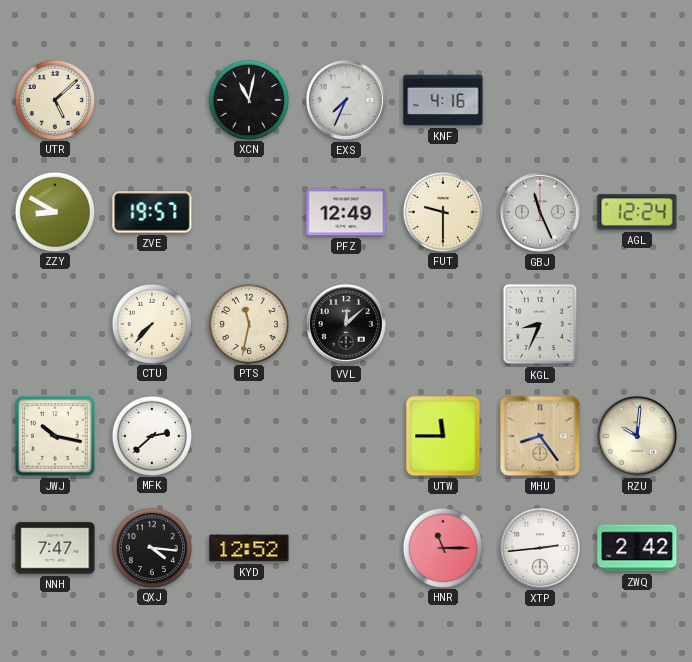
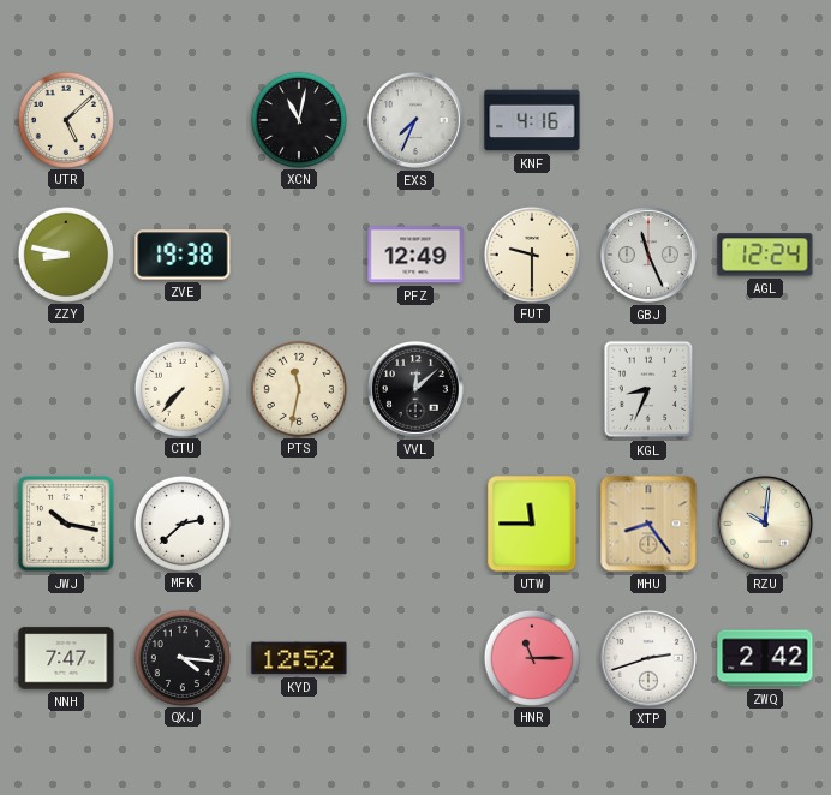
ZZY: 8:50 -> 8:47
ZVE: 19:57 -> 19:38
XTP: 2:44 -> 2:42
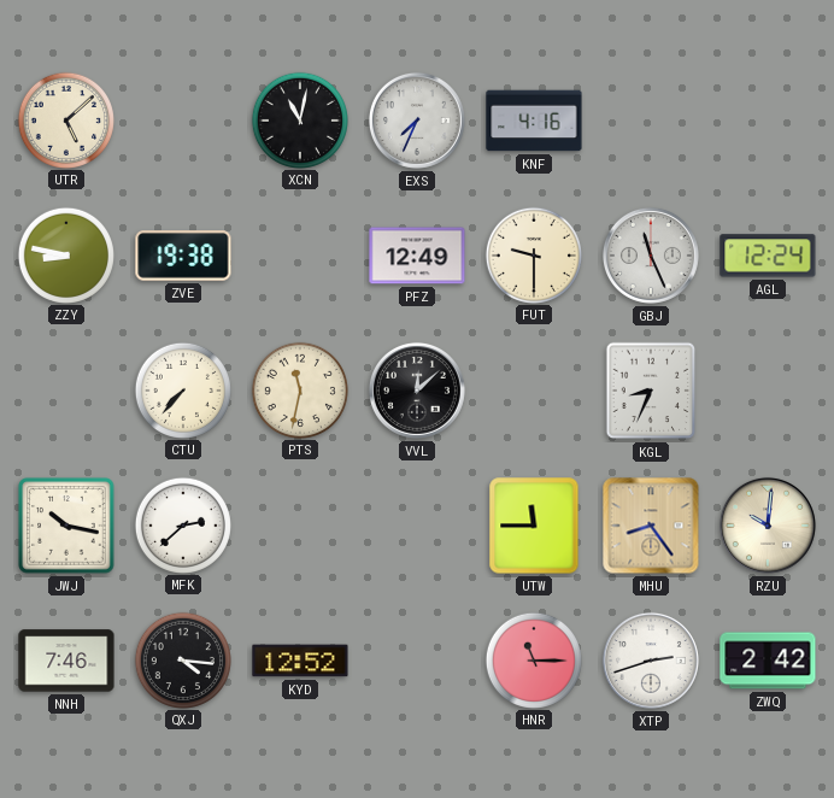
NNH: 7:47 -> 7:46
